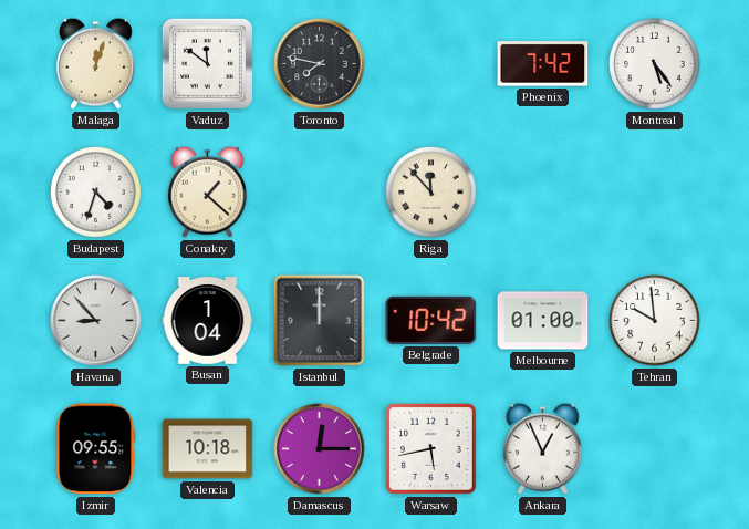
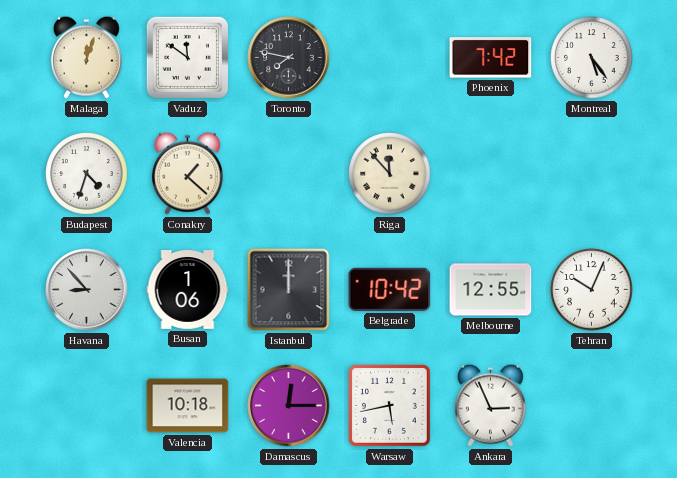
Busan: 1:04 -> 1:06
Melbourne: 01:00 -> 12:55
Tehran: 9:59 -> 10:04
Izmir: 09:55 -> none
Ankara: 12:56 -> 2:56
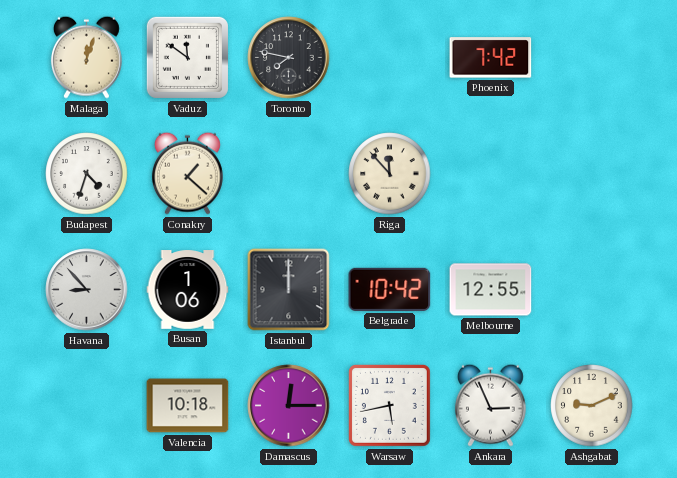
Montreal: 5:24 -> none
Tehran: 10:04 -> none
Ashgabat: none -> 9:11
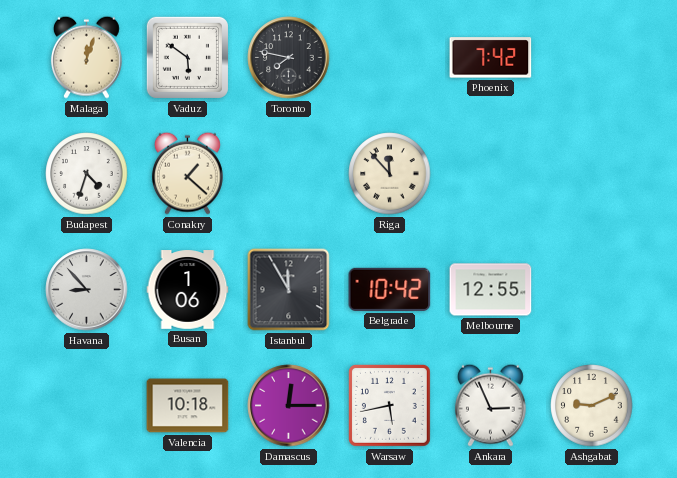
Vaduz: 11:51 -> 5:51
Istanbul: 12:00 -> 11:55
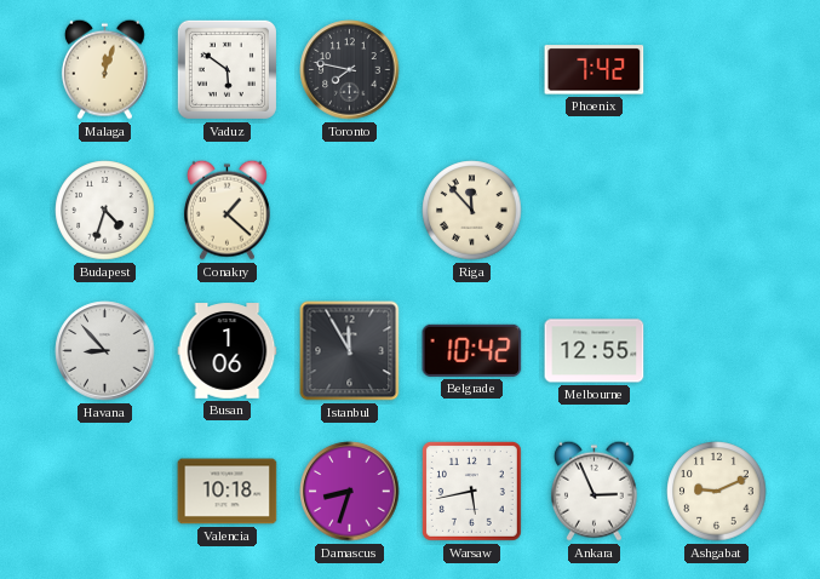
Damascus: 12:15 -> 8:33
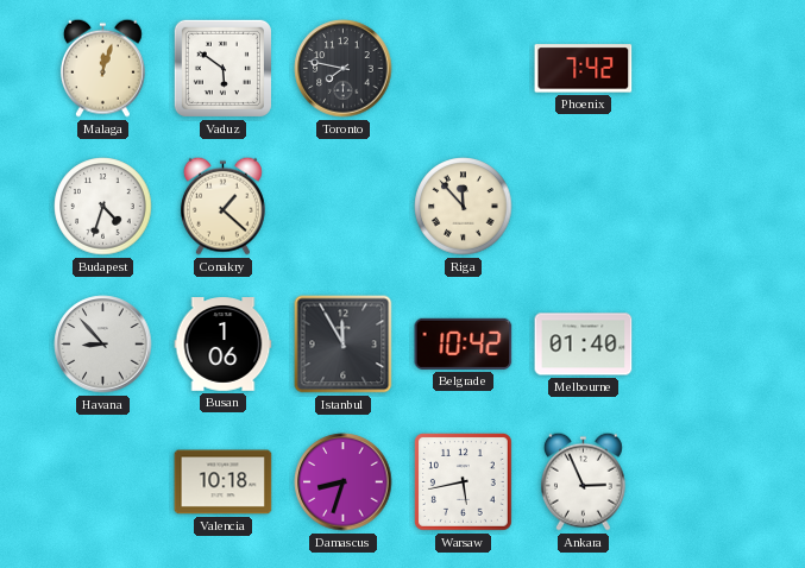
Melbourne: 12:55 -> 01:40
Ashgabat: 9:11 -> none
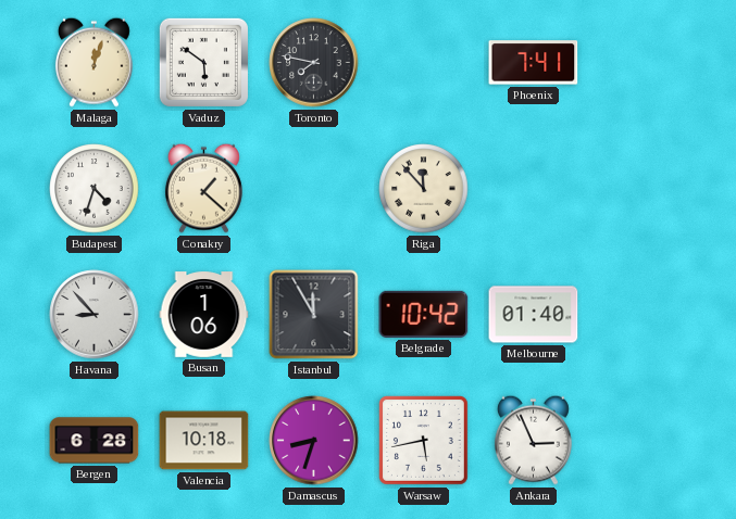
Phoenix: 7:42 -> 7:41
Bergen: none -> 6:28
